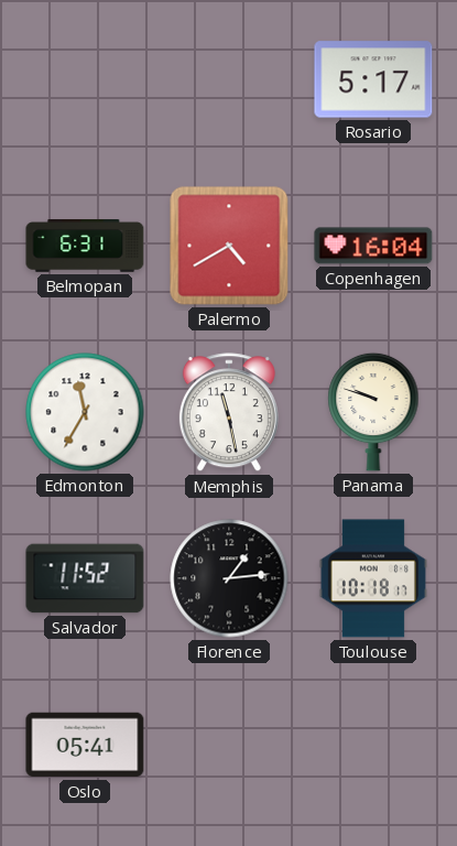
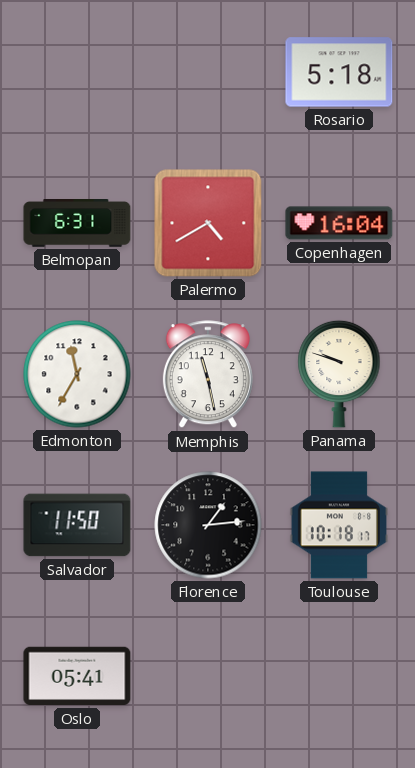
Rosario: 5:17 -> 5:18
Salvador: 11:52 -> 11:50
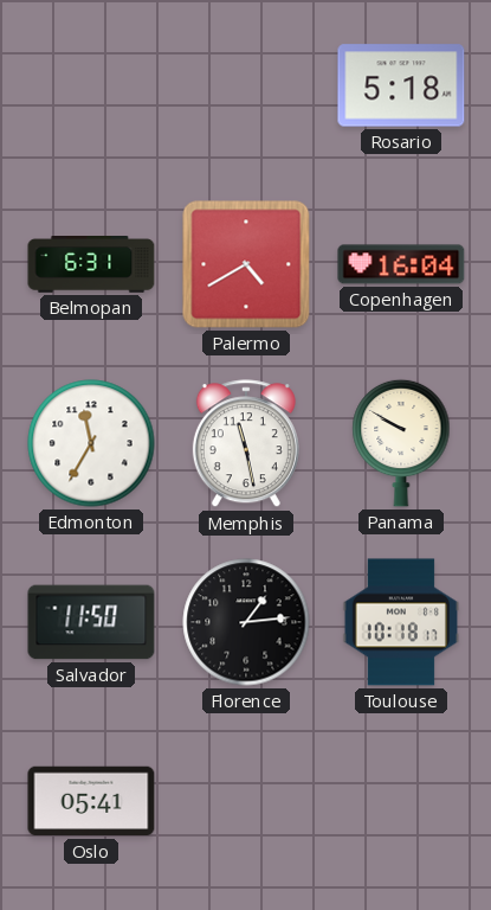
Panama: 9:48 -> 9:50
